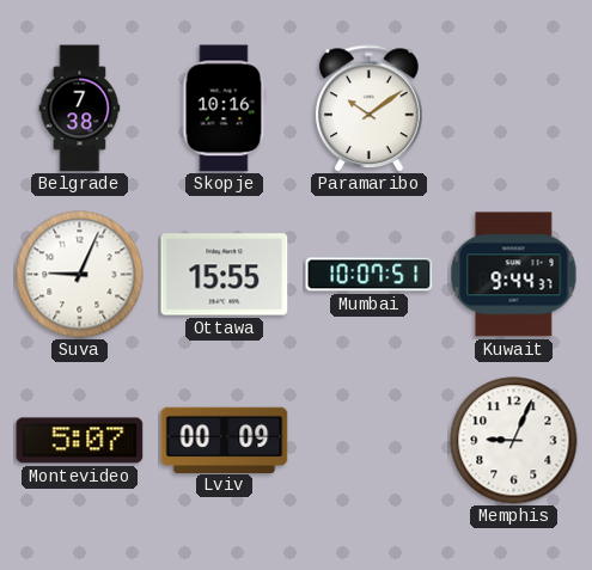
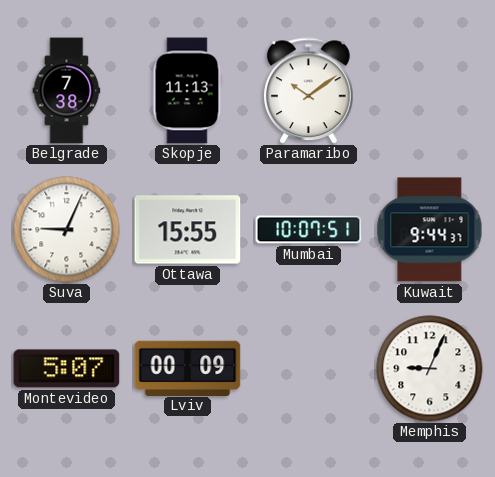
Skopje: 10:16 -> 11:13
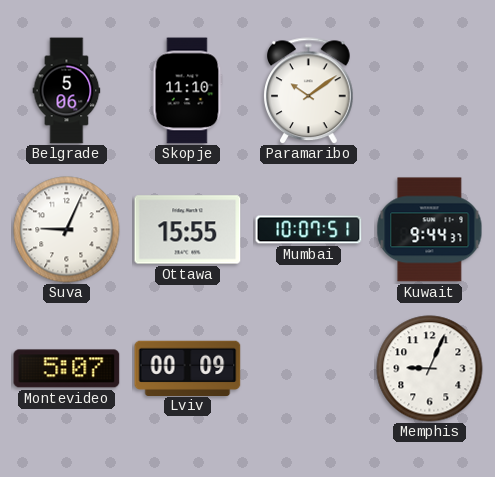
Belgrade: 7:38 -> 5:06
Skopje: 11:13 -> 11:10
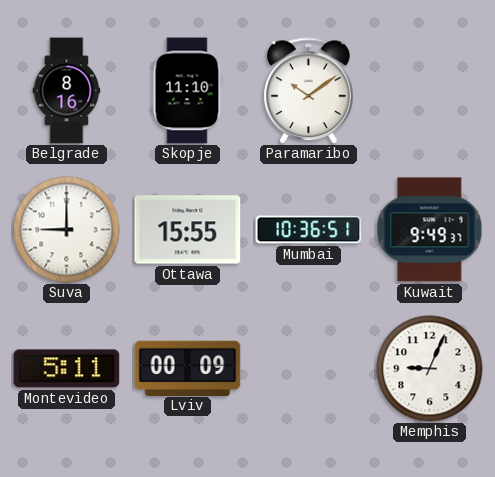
Belgrade: 5:06 -> 8:16
Suva: 9:04 -> 9:00
Mumbai: 10:07 -> 10:36
Kuwait: 9:44 -> 9:49
Montevideo: 5:07 -> 5:11
